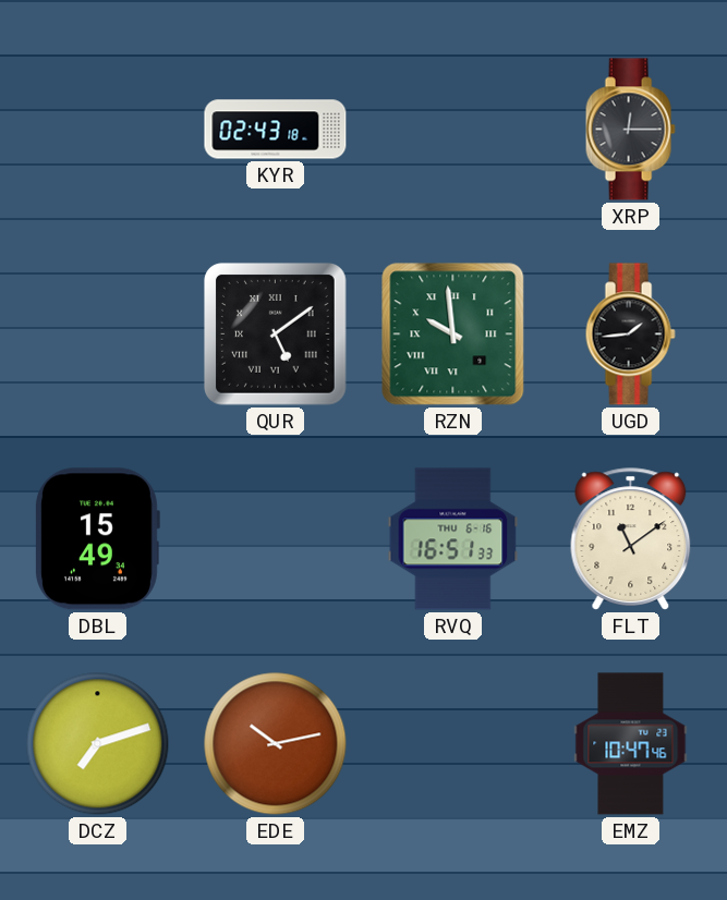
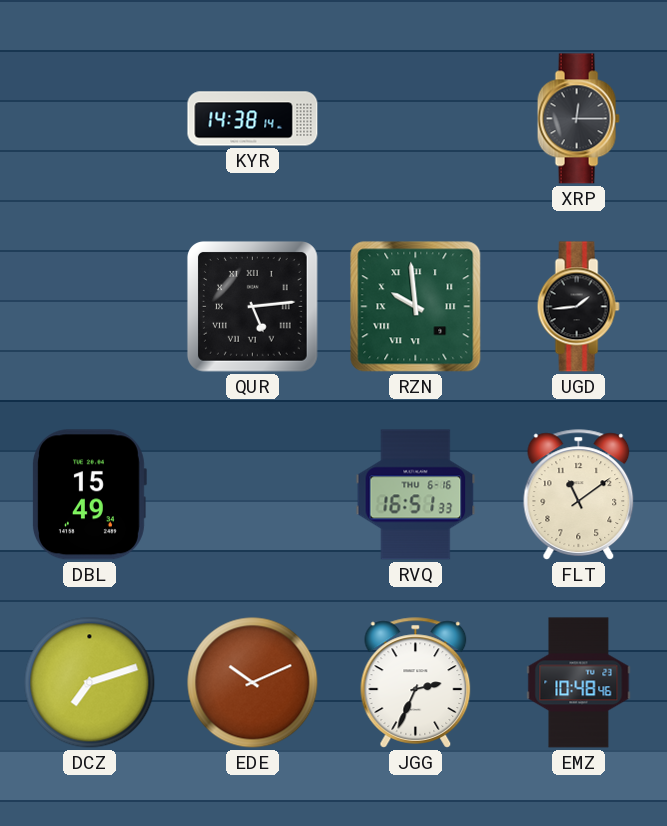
KYR: 02:43 -> 14:38
QUR: 5:09 -> 5:14
EDE: 10:13 -> 10:11
JGG: none -> 2:34
EMZ: 10:47 -> 10:48
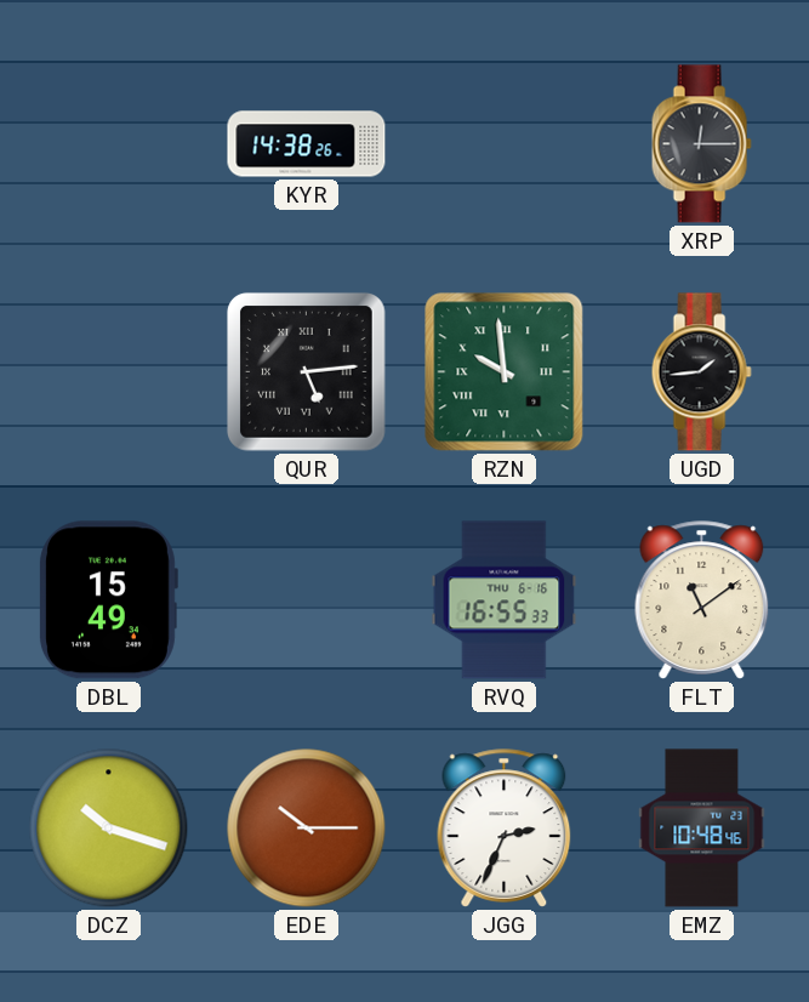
KYR: 14:38:14 -> 14:38:26
RVQ: 16:51 -> 16:55
DCZ: 7:12 -> 10:18
EDE: 10:11 -> 10:15
